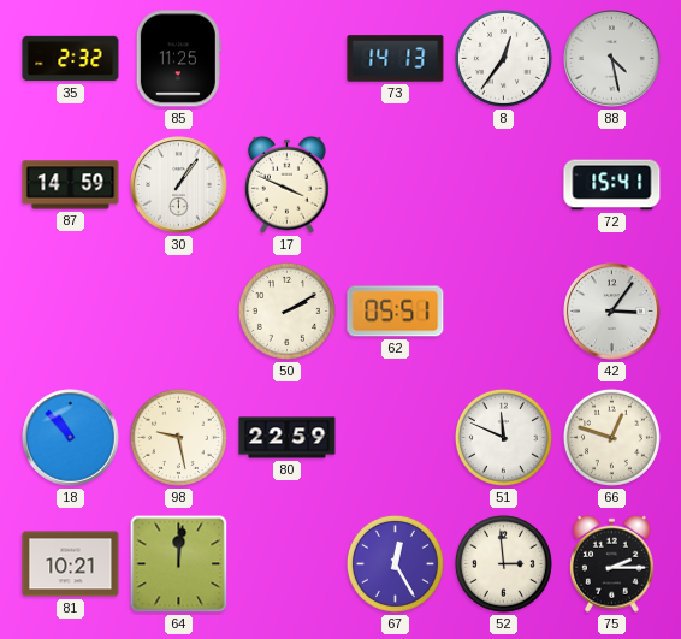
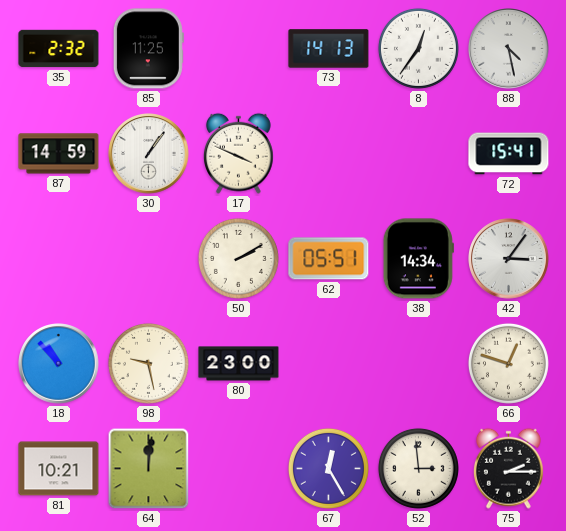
38: none -> 14:34
80: 22:59 -> 23:00
51: 11:49 -> none
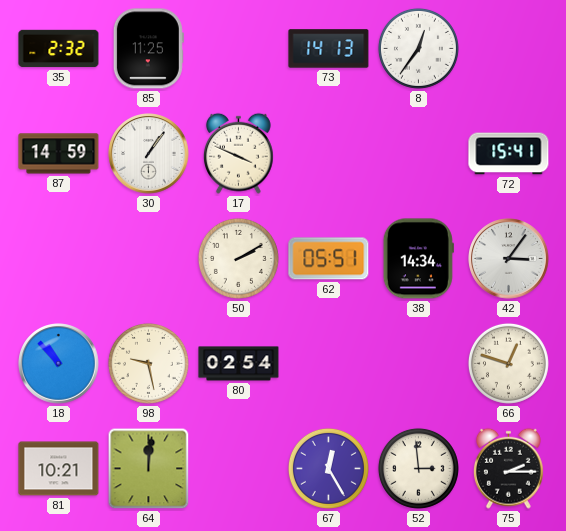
88: 4:28 -> none
80: 23:00 -> 02:54
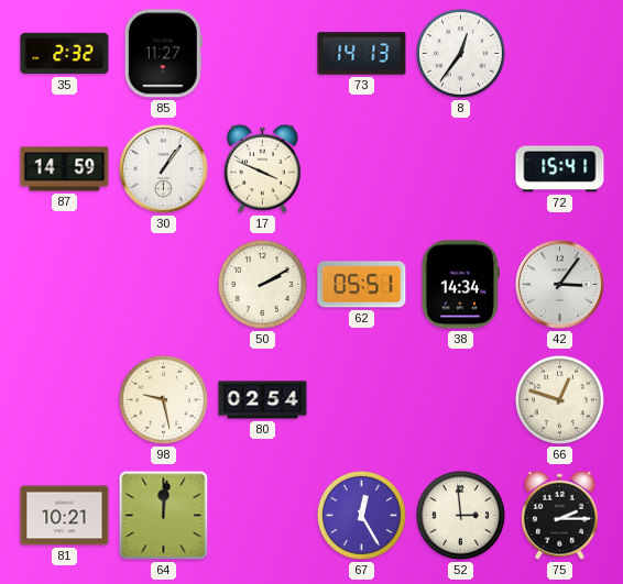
85: 11:25 -> 11:27
18: 10:53 -> none
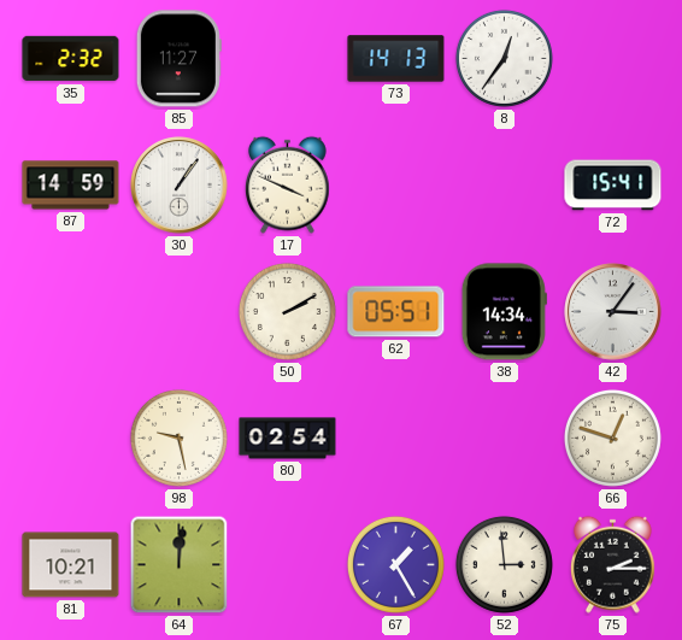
67: 12:25 -> 1:25
